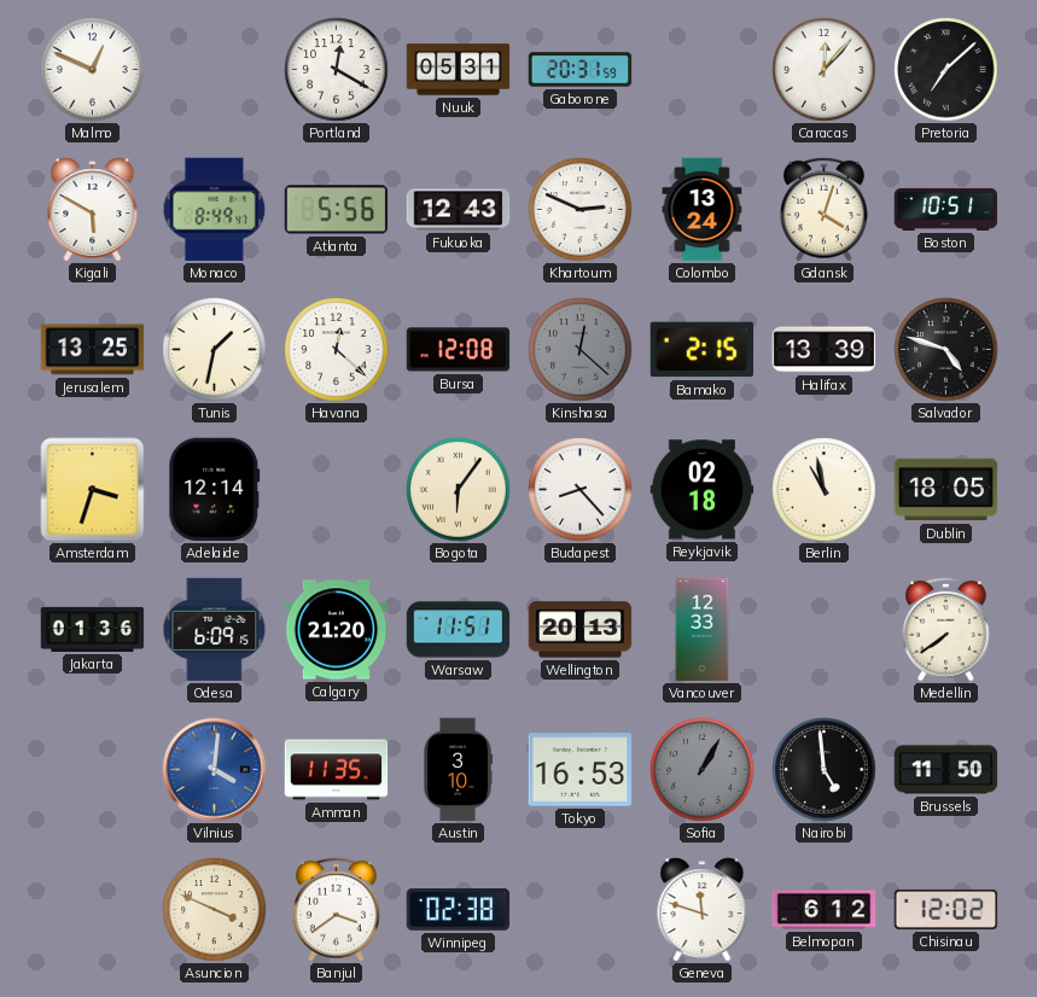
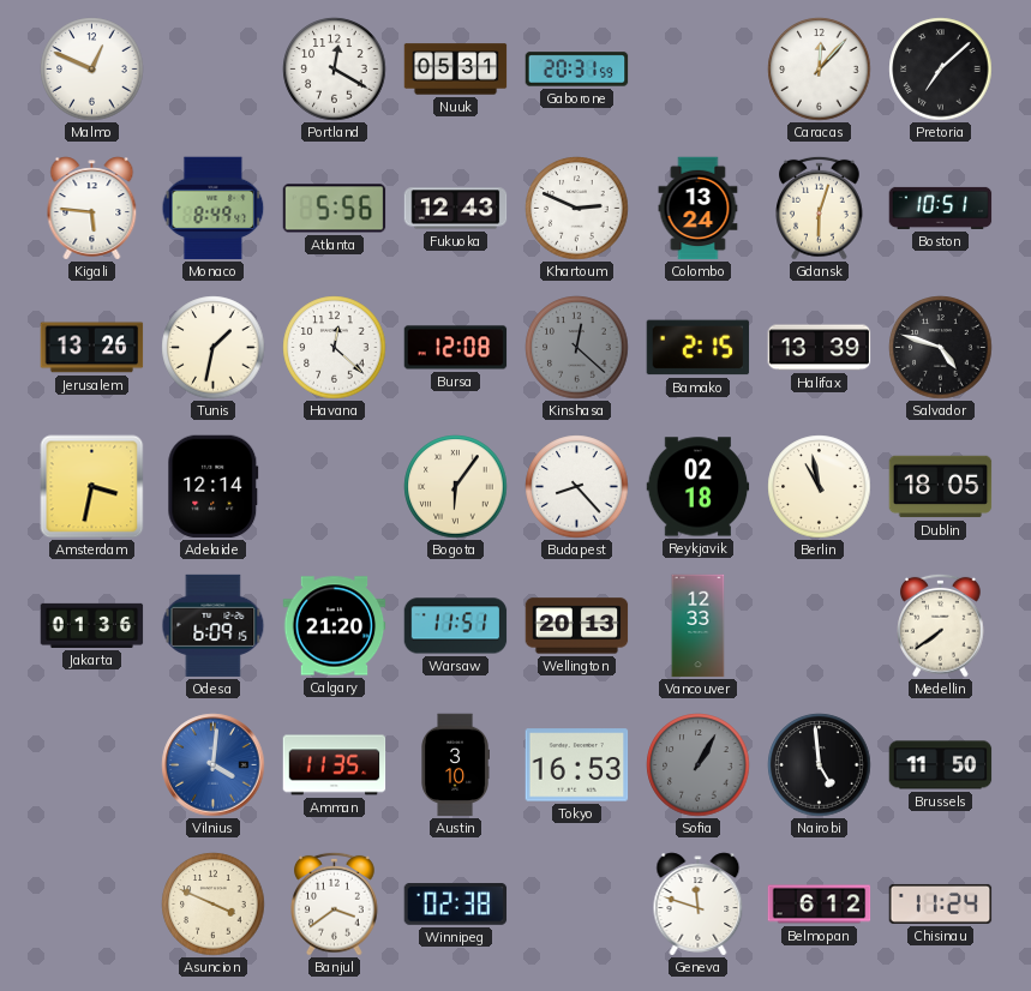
Kigali: 5:50 -> 5:46
Gdansk: 4:03 -> 6:03
Jerusalem: 13:25 -> 13:26
Amsterdam: 3:33 -> 3:32
Chisinau: 12:02 -> 11:24
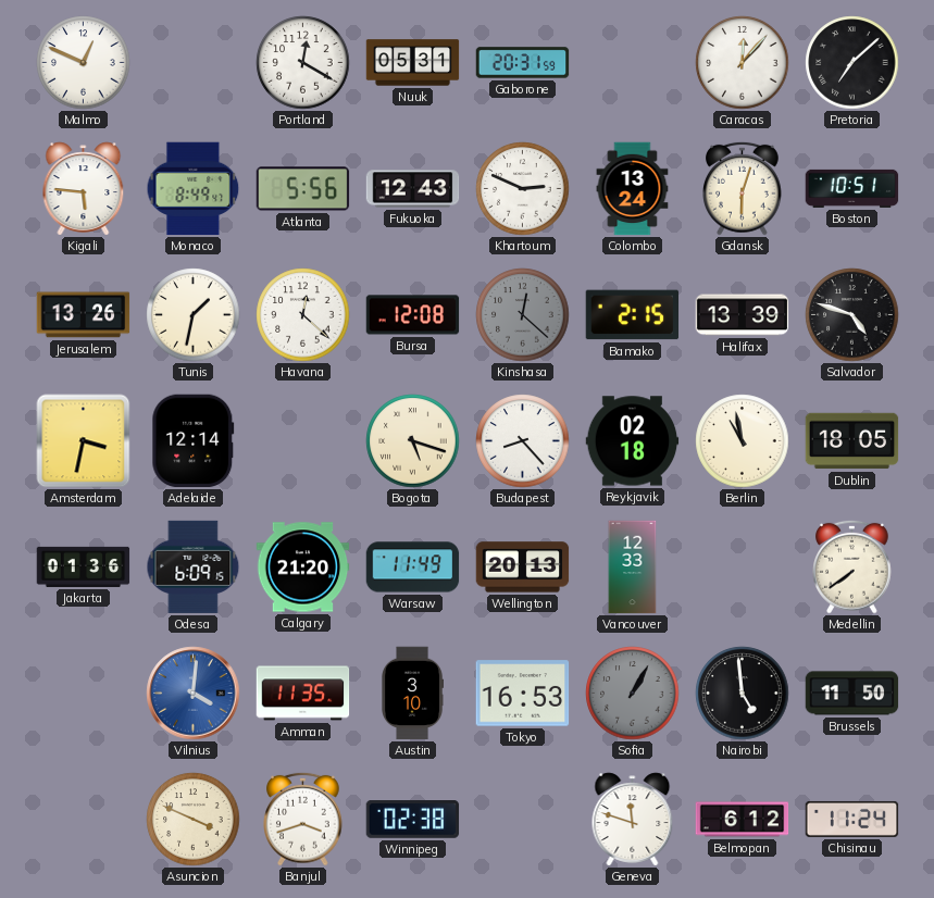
Bogota: 6:06 -> 5:18
Warsaw: 11:51 -> 11:49
Banjul: 3:39 -> 3:42
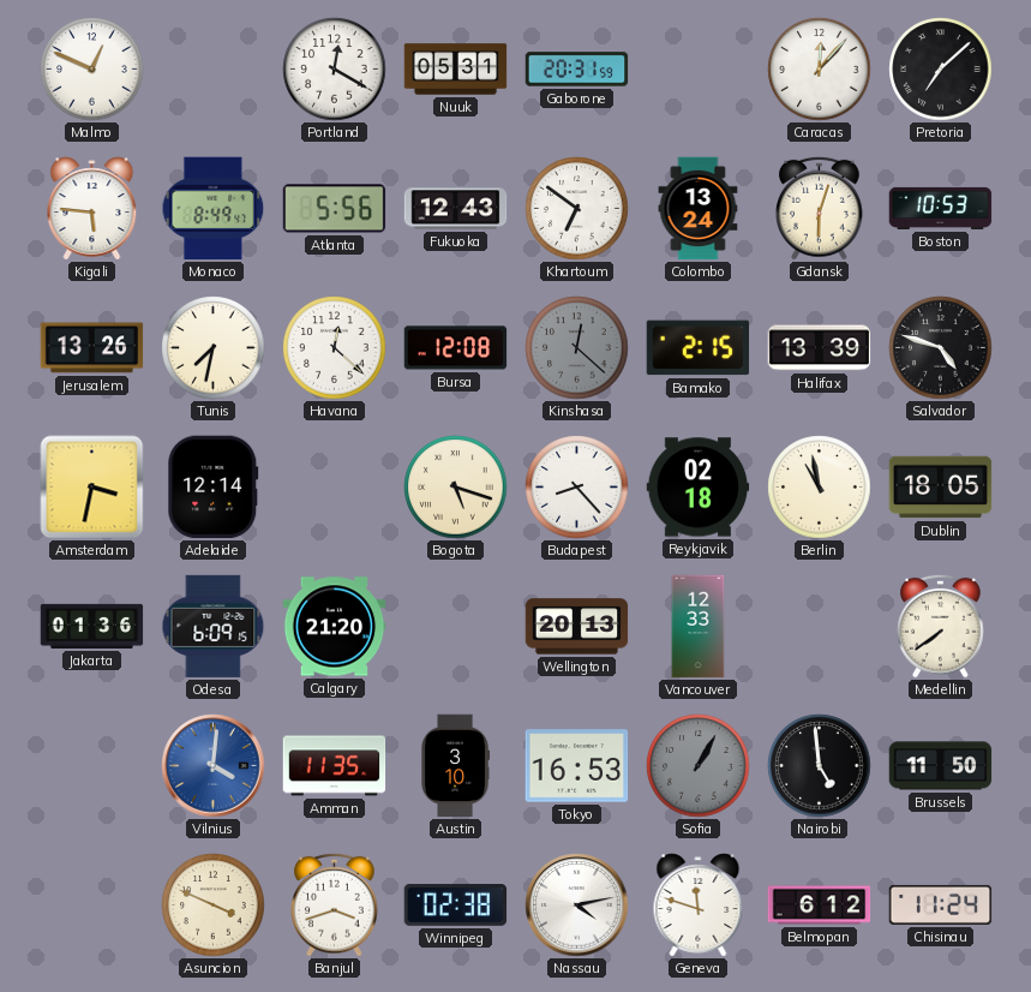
Khartoum: 2:49 -> 6:51
Boston: 10:51 -> 10:53
Tunis: 1:32 -> 7:32
Warsaw: 11:49 -> none
Nassau: none -> 4:13
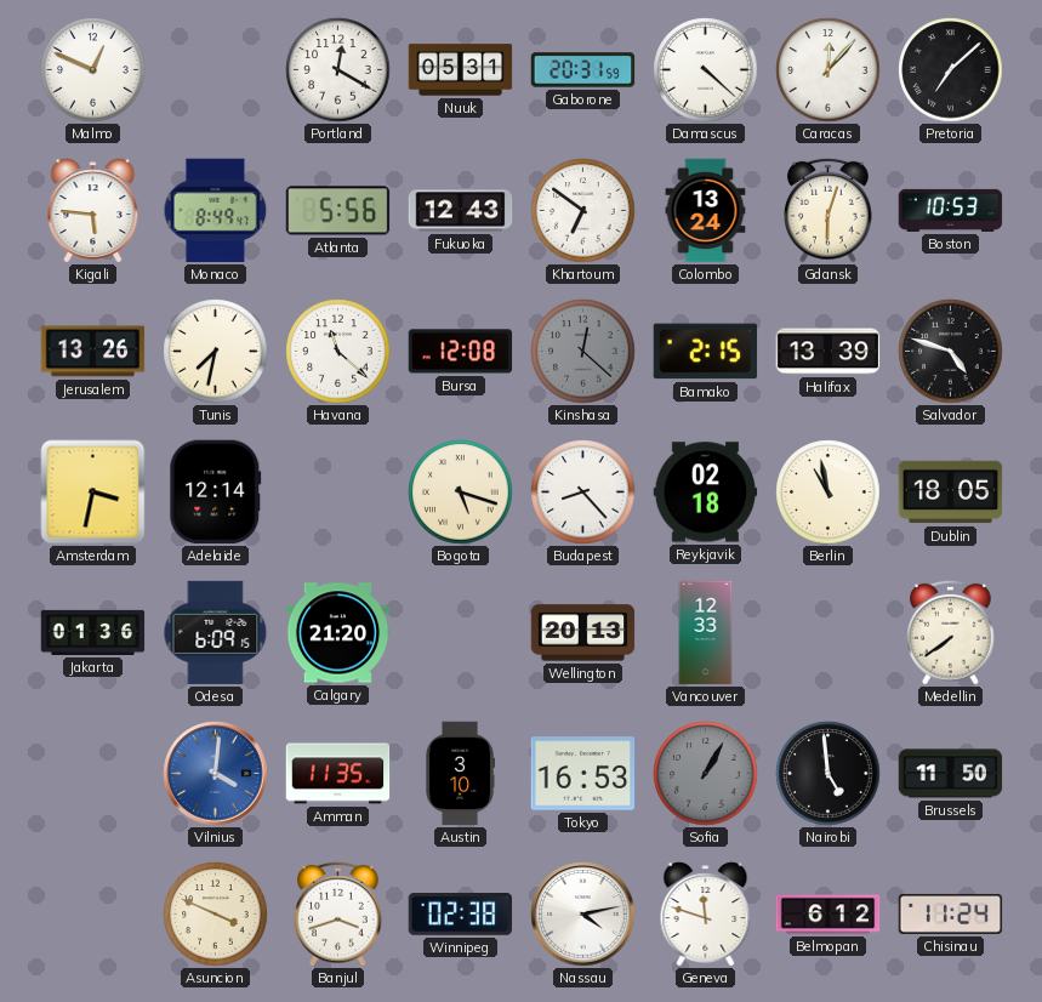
Damascus: none -> 4:22
Havana: 12:22 -> 11:22
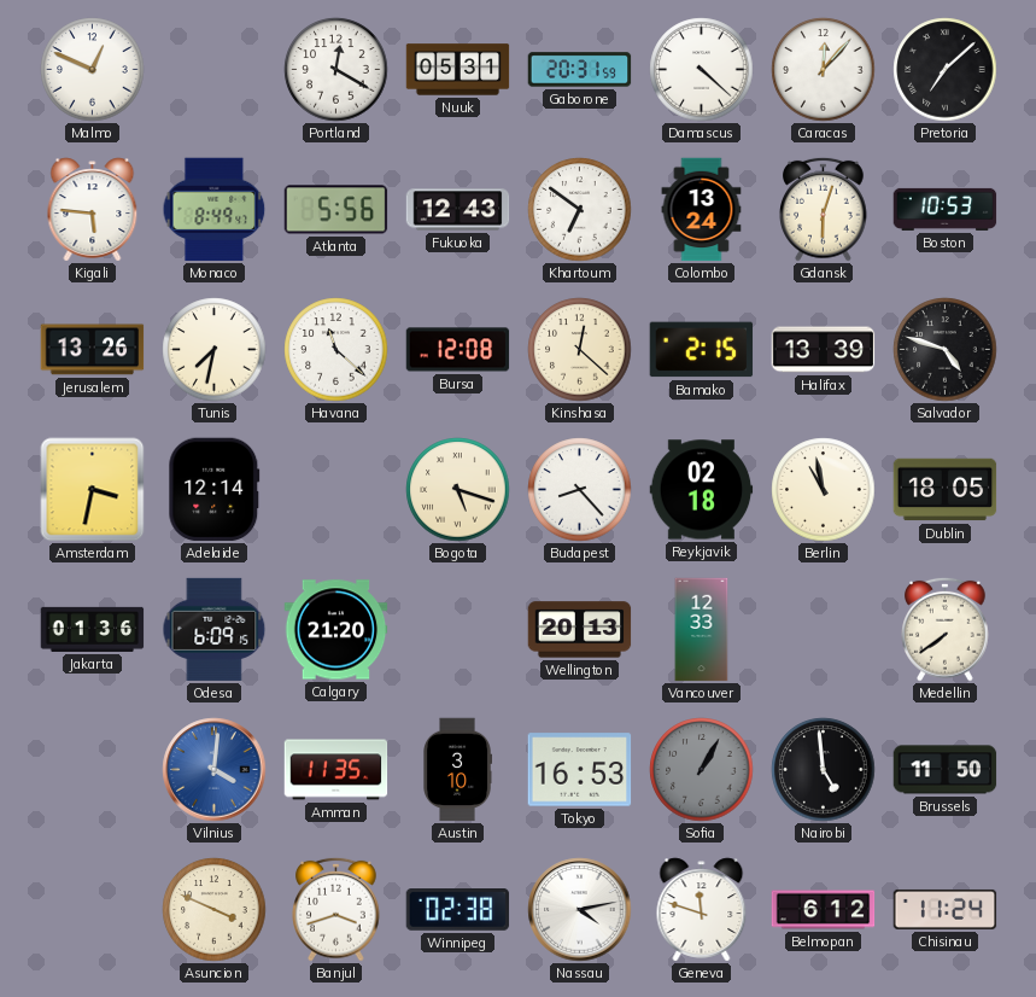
Kinshasa dial: grey -> cream
